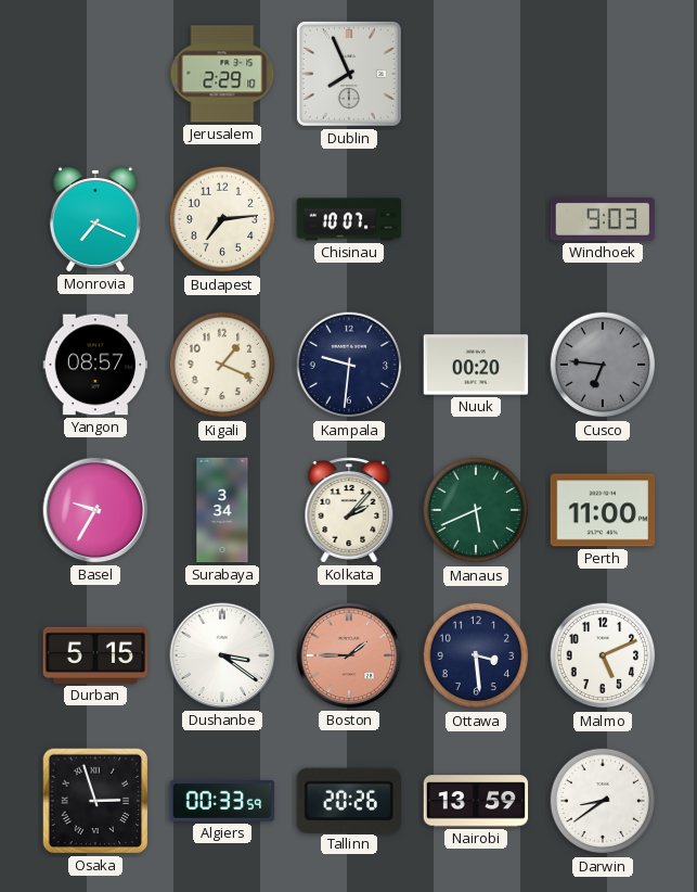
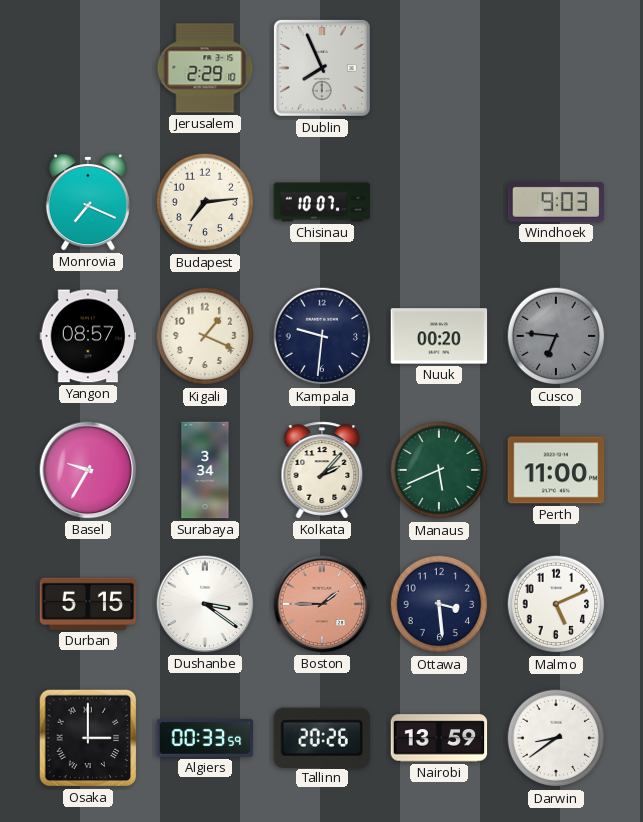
Osaka: 2:57 -> 3:00
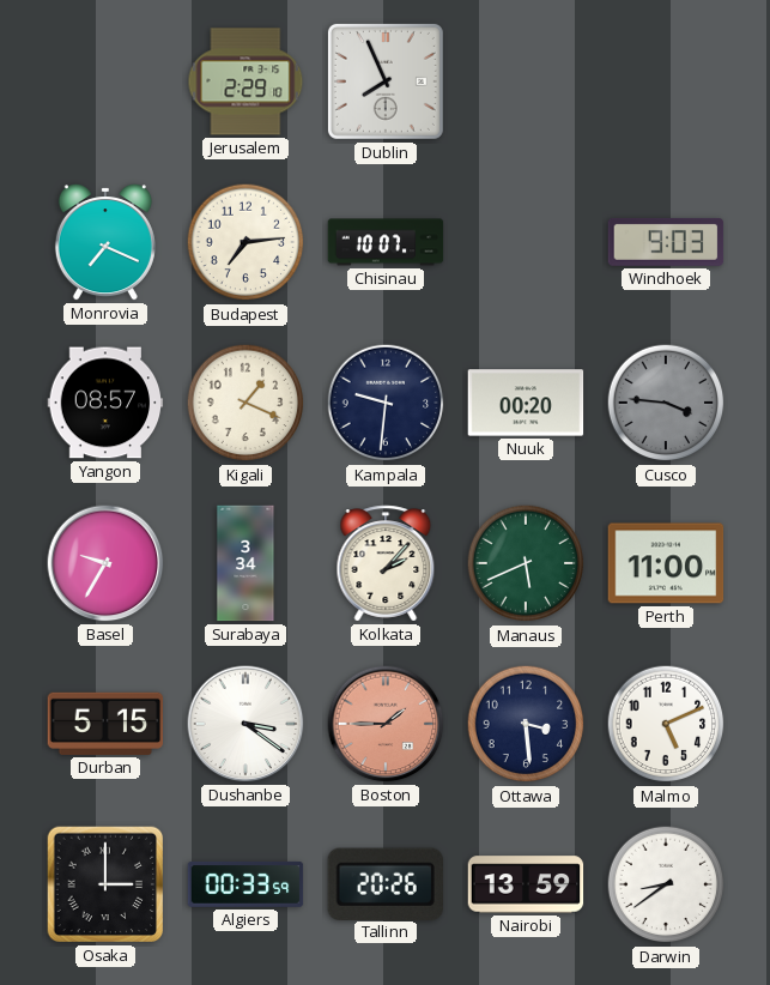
Cusco: 6:46 -> 3:46
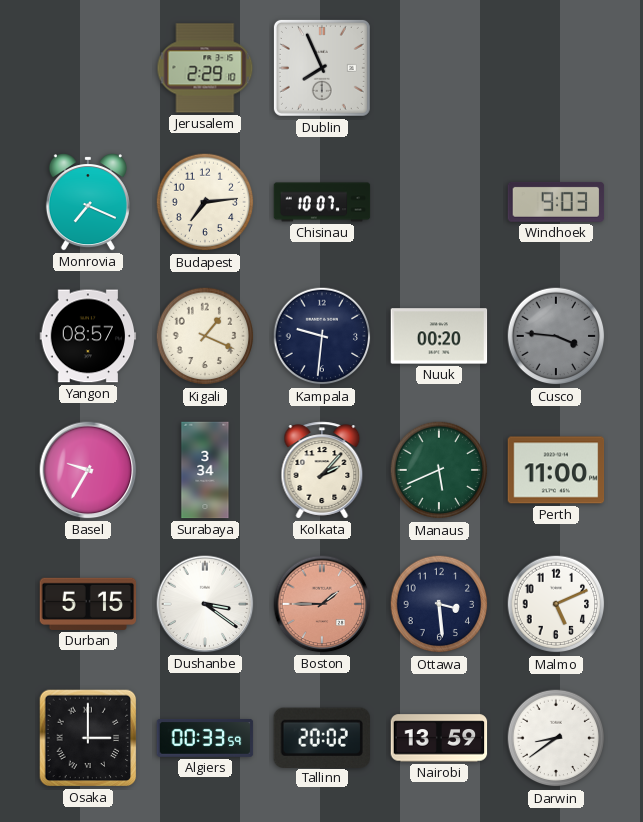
Tallinn: 20:26 -> 20:02
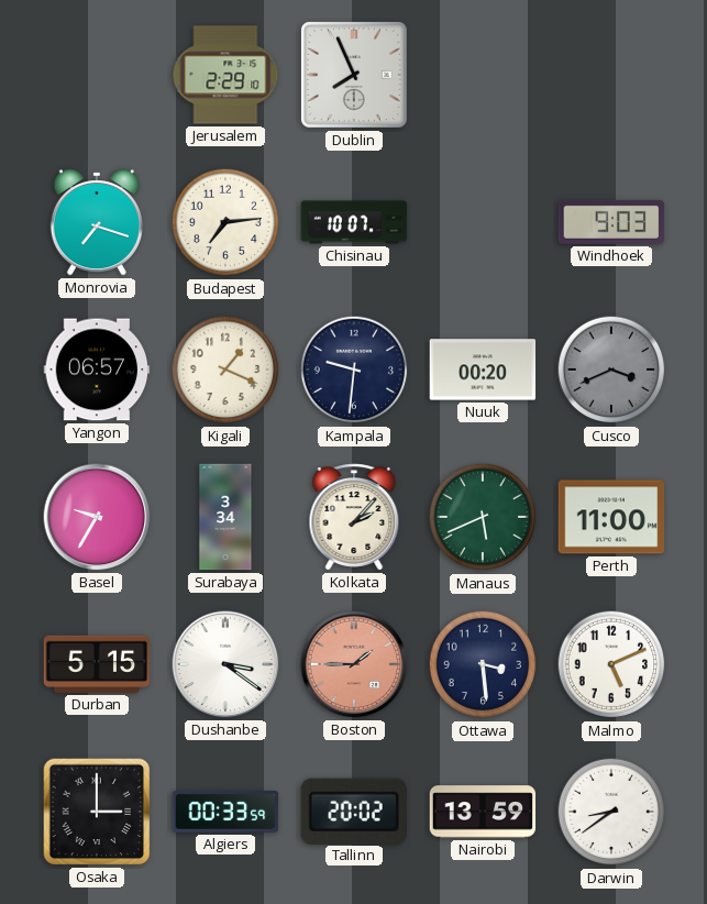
Monrovia: 7:19 -> 7:18
Yangon: 08:57 -> 06:57
Cusco: 3:46 -> 3:41
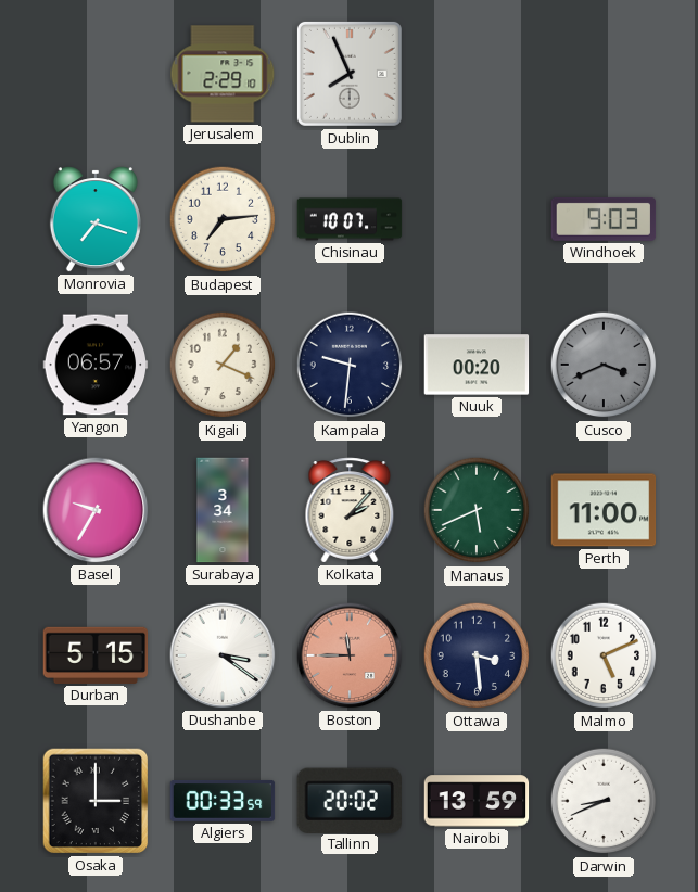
Boston: 1:45 -> 11:45
Darwin: 8:39 -> 8:41
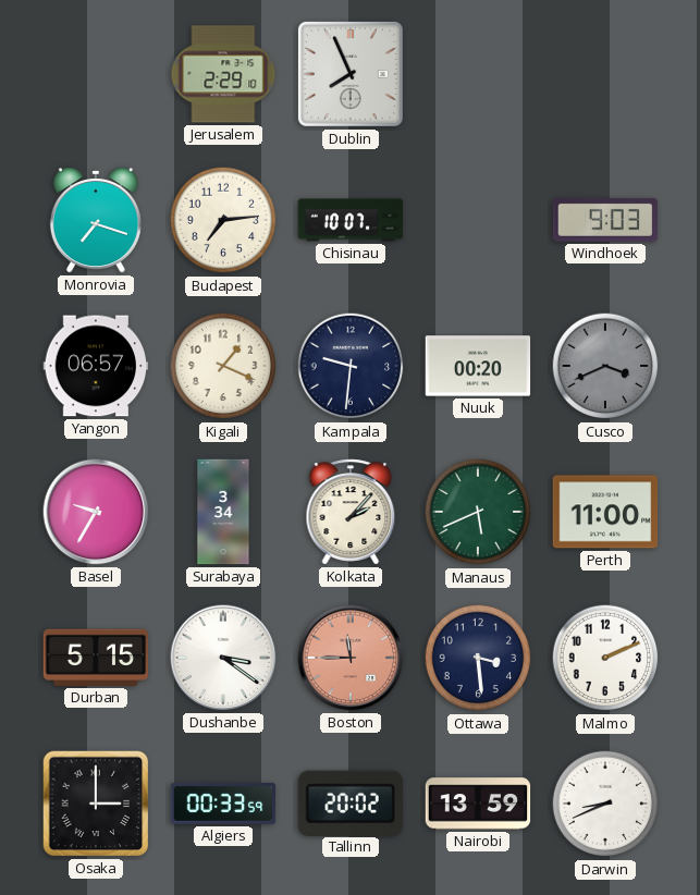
Malmo: 5:11 -> 2:11
